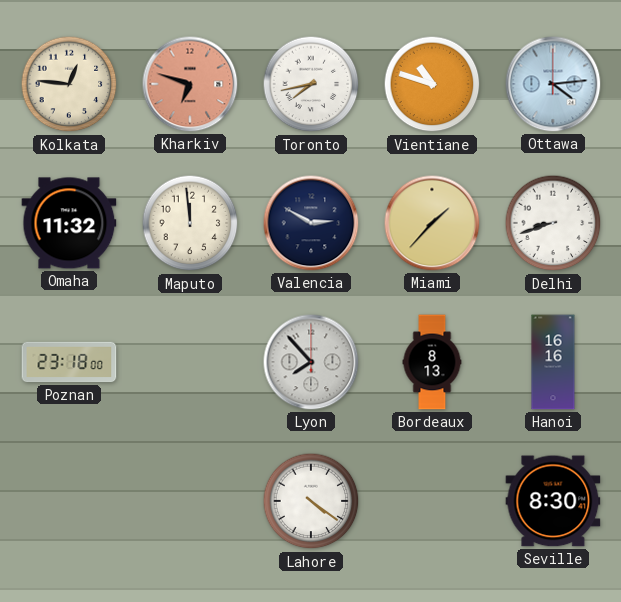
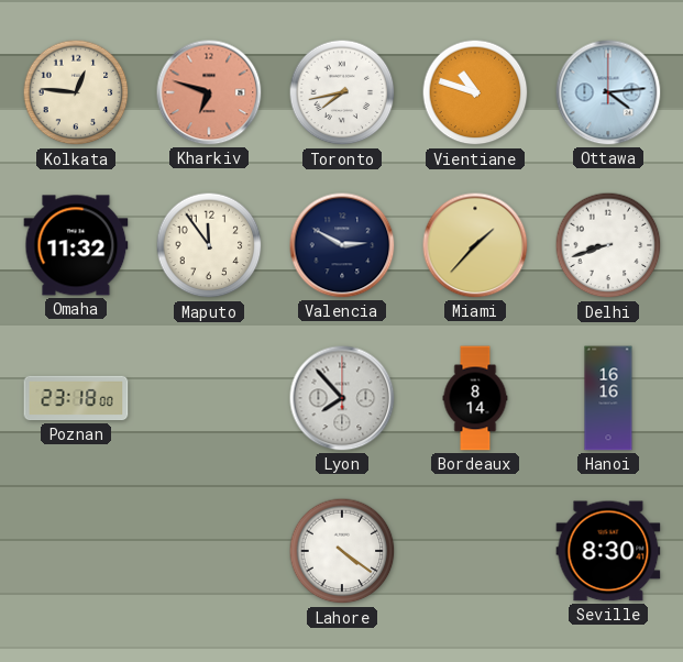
Maputo: 11:59 -> 11:54
Bordeaux: 8:13 -> 8:14
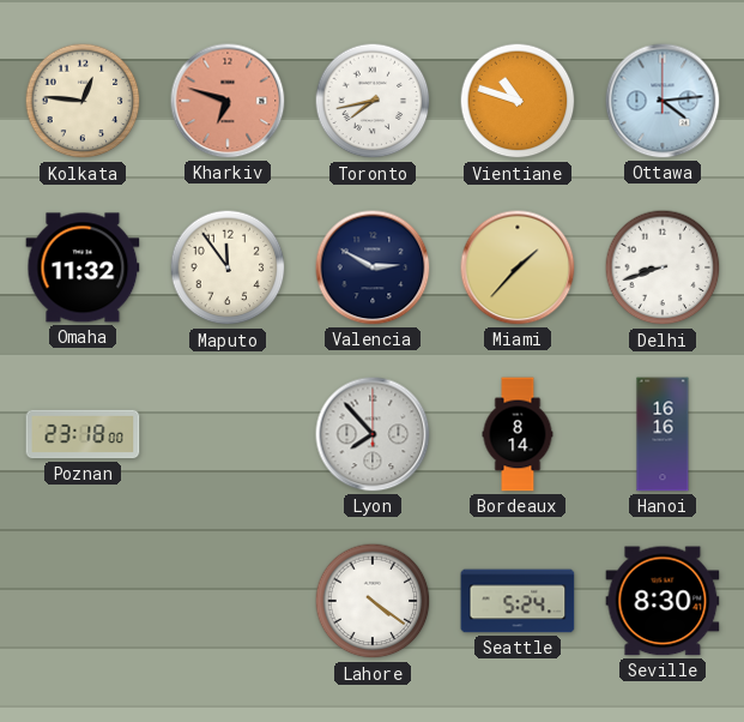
Seattle: none -> 5:24
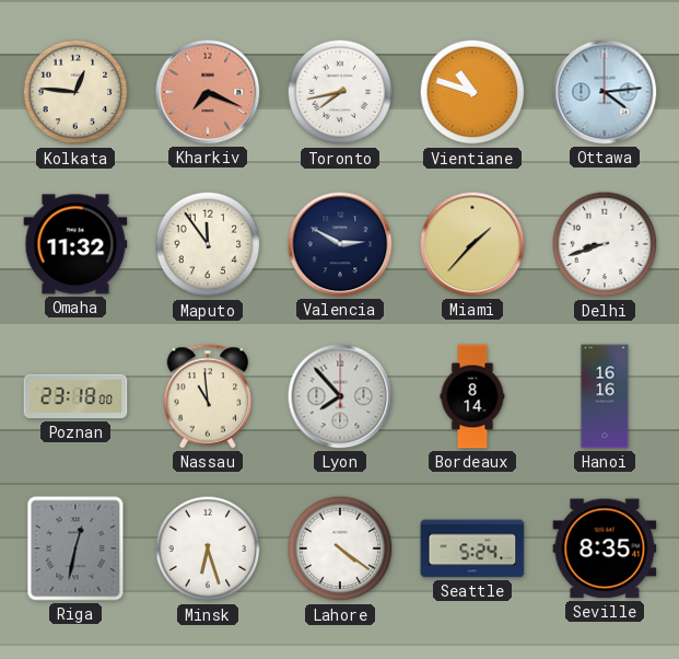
Kharkiv: 6:48 -> 7:19
Nassau: none -> 10:59
Riga: none -> 12:32
Minsk: none -> 6:27
Seville: 8:30 -> 8:35
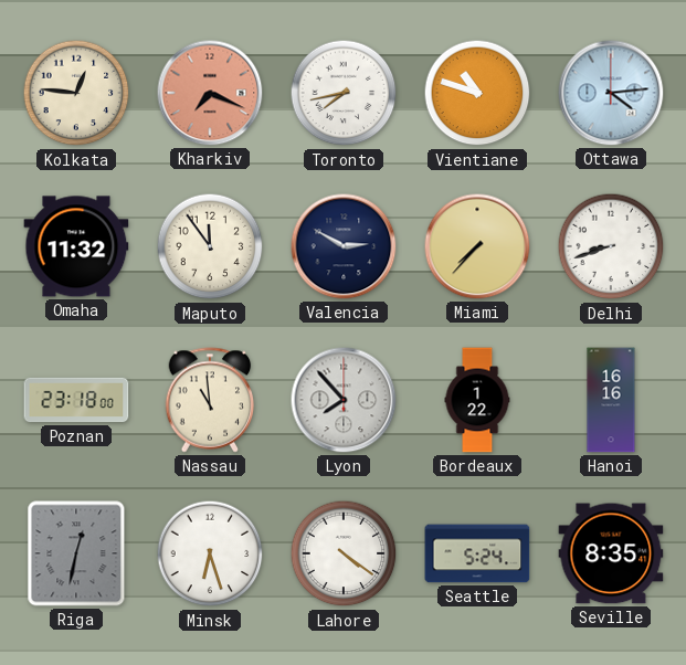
Miami: 1:37 -> 7:37
Bordeaux: 8:14 -> 1:22
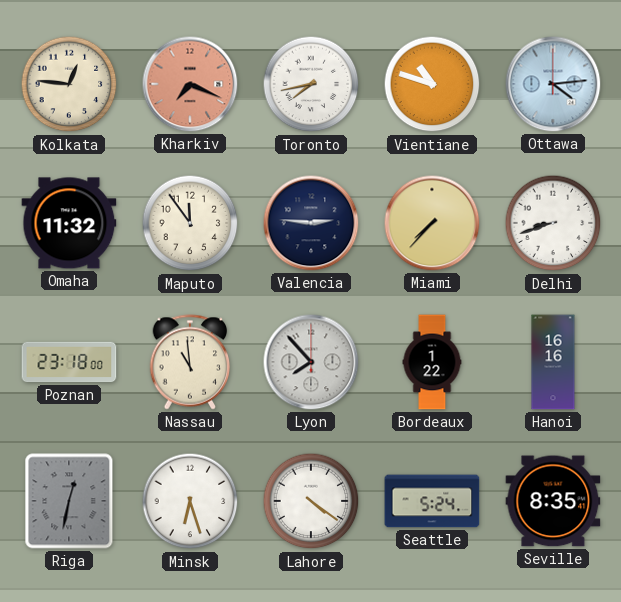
Valencia: 2:50 -> 2:46
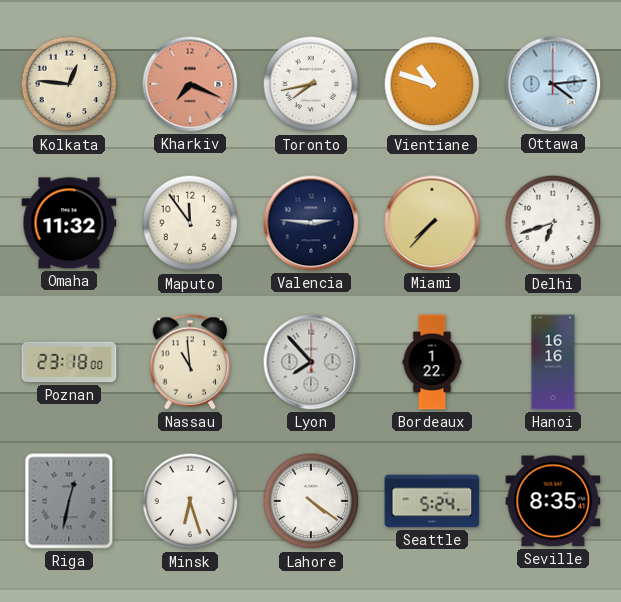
Delhi: 8:42 -> 6:42
